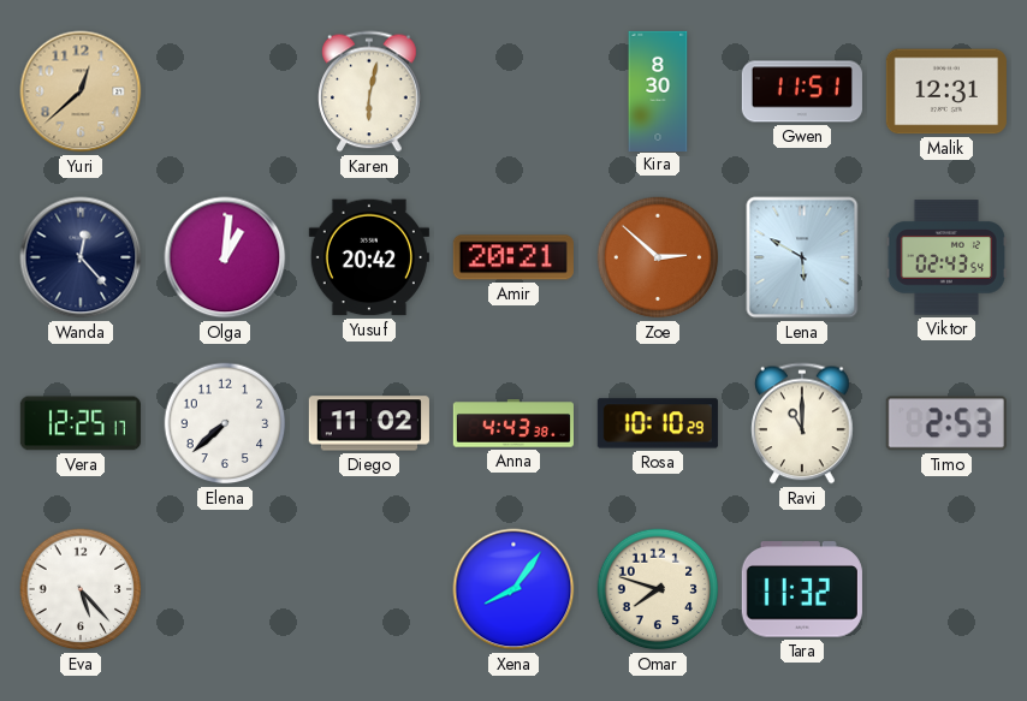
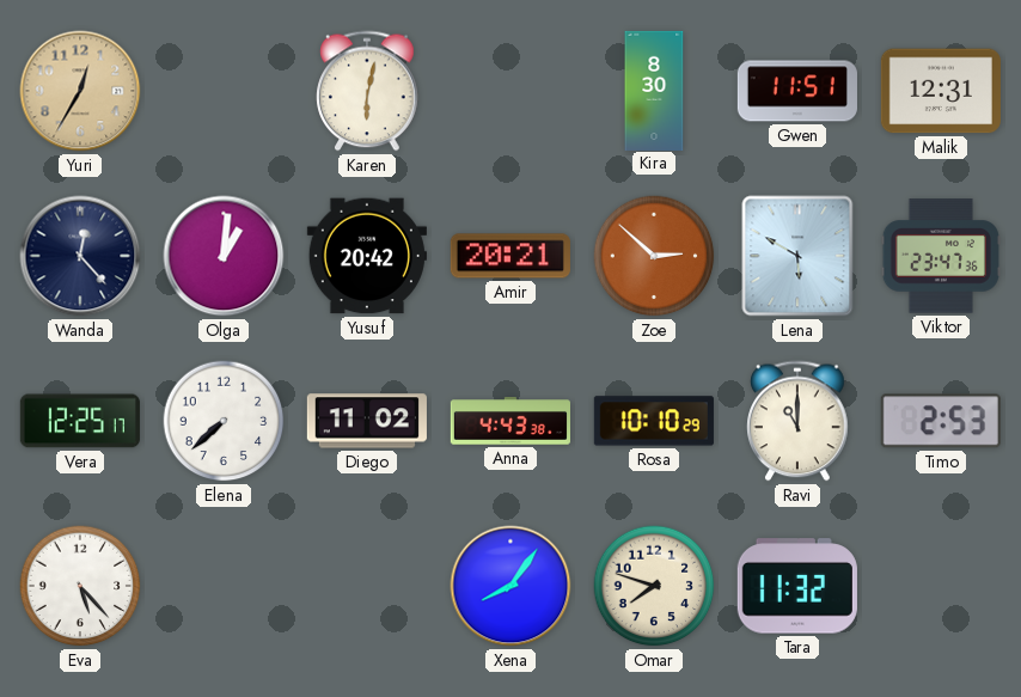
Yuri: 12:38 -> 12:35
Viktor: 02:43 -> 23:47
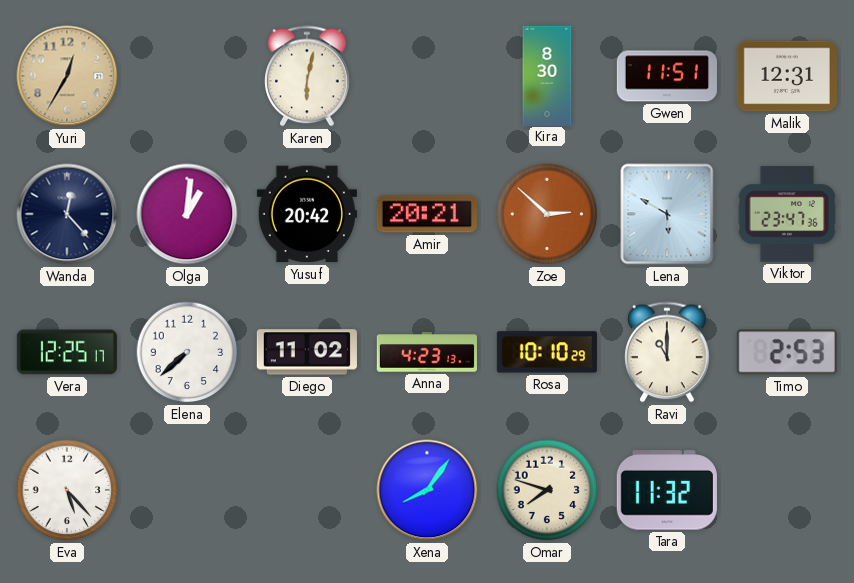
Anna: 4:43 -> 4:23
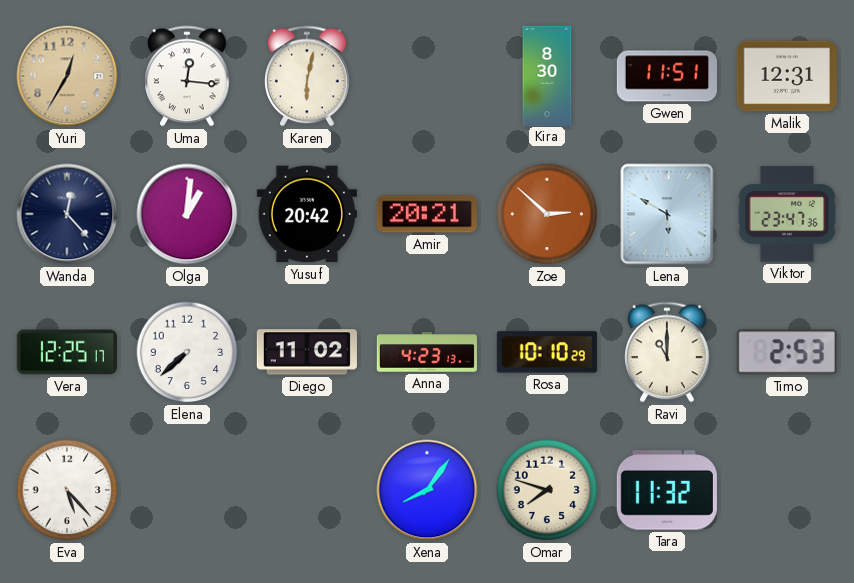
Uma: none -> 12:16
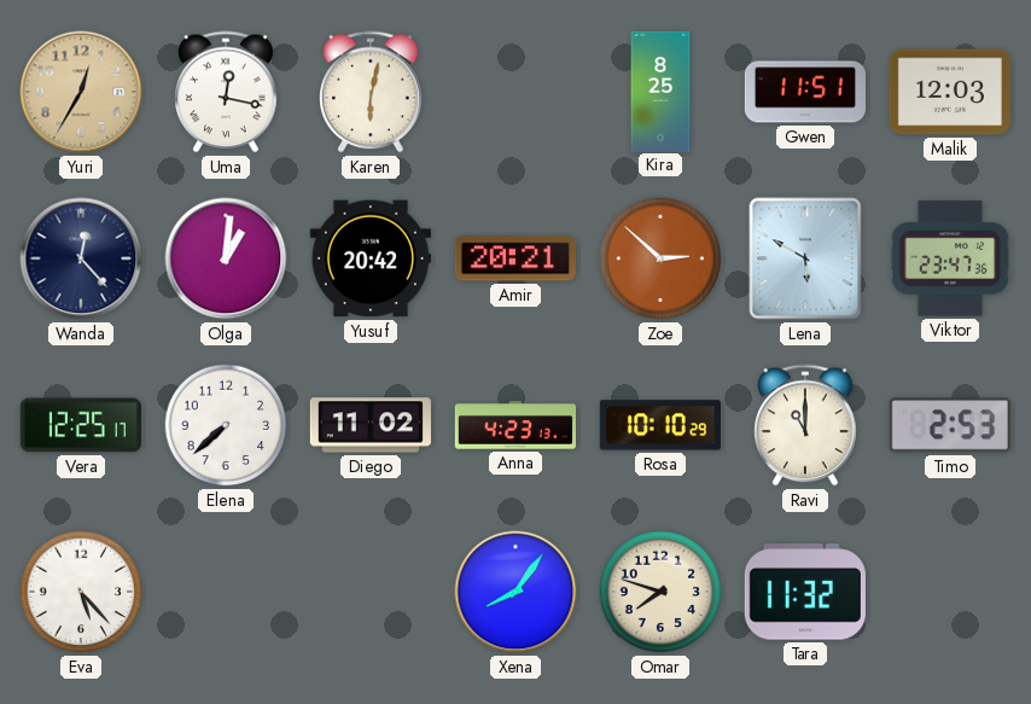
Uma: 12:16 -> 12:17
Kira: 8:30 -> 8:25
Malik: 12:31 -> 12:03
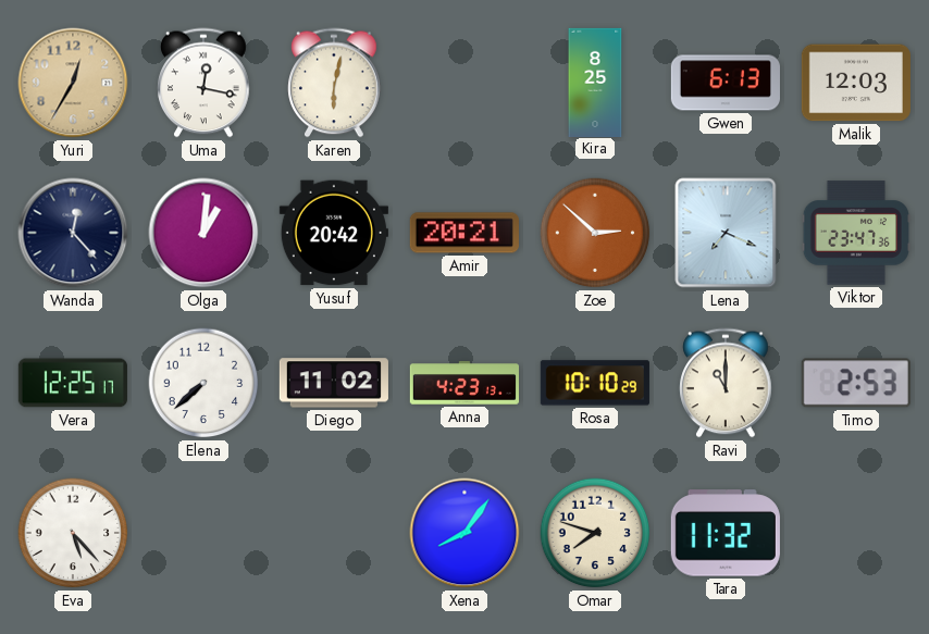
Gwen: 11:51 -> 6:13
Lena: 5:50 -> 7:19
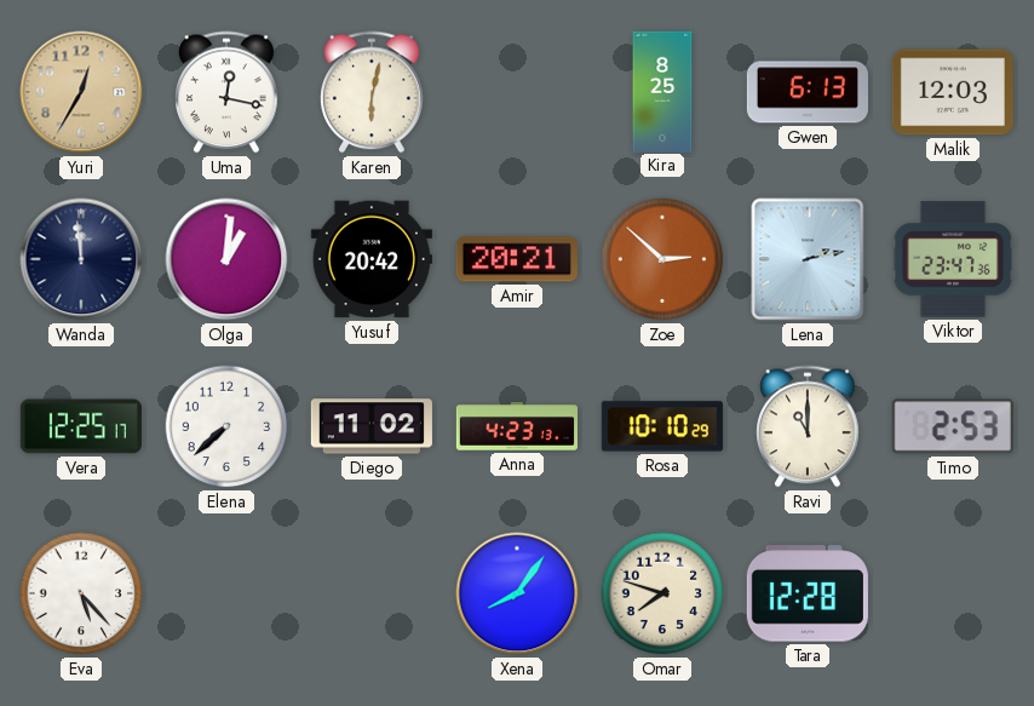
Wanda: 12:23 -> 11:59
Lena: 7:19 -> 2:13
Tara: 11:32 -> 12:28
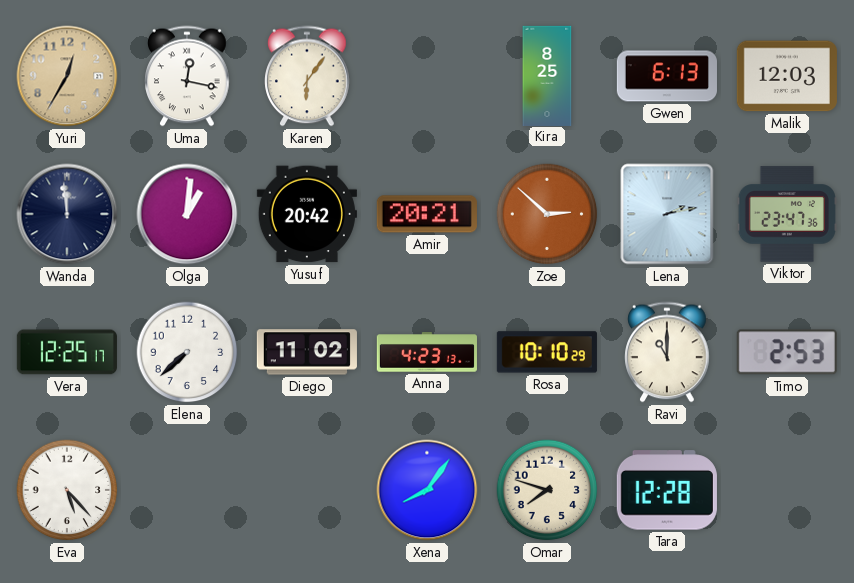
Karen: 6:02 -> 6:06
